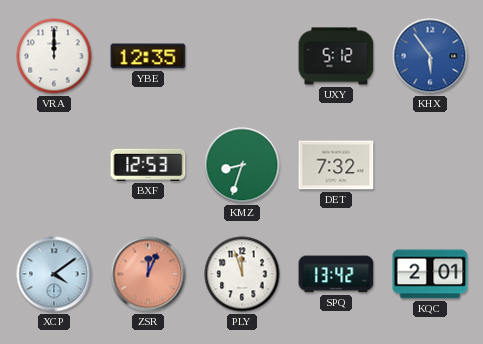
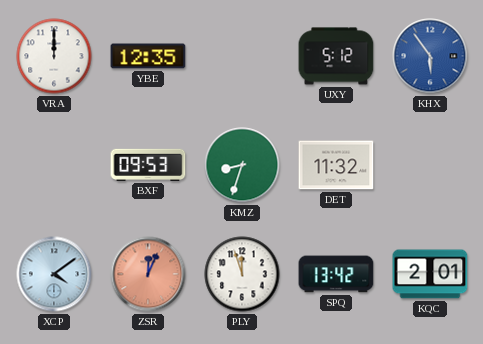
BXF: 12:53 -> 09:53
DET: 7:32 -> 11:32
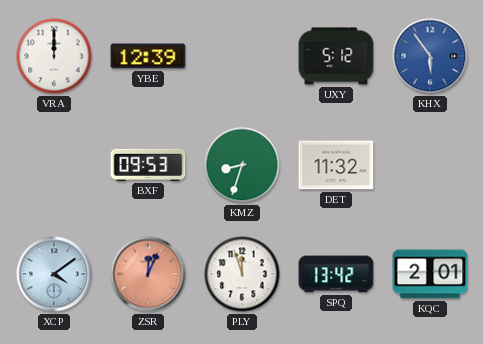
YBE: 12:35 -> 12:39
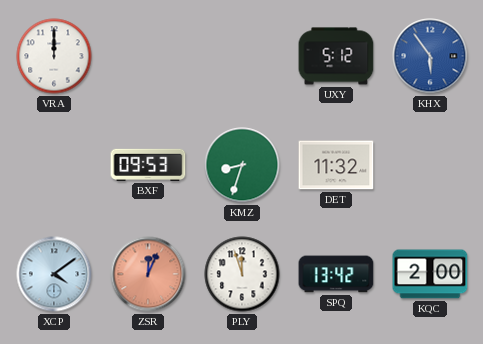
YBE: 12:39 -> none
KQC: 2:01 -> 2:00
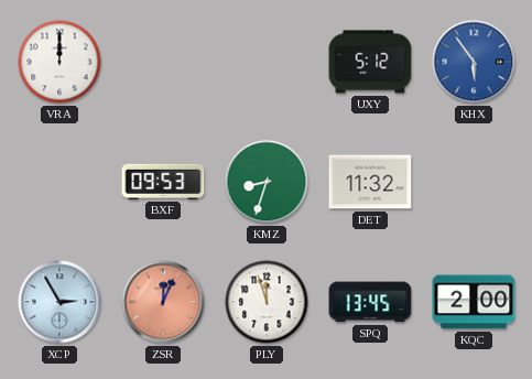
XCP: 4:09 -> 2:55
SPQ: 13:42 -> 13:45
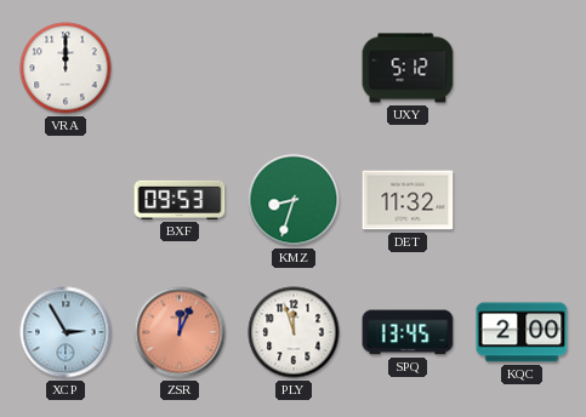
KHX: 5:54 -> none
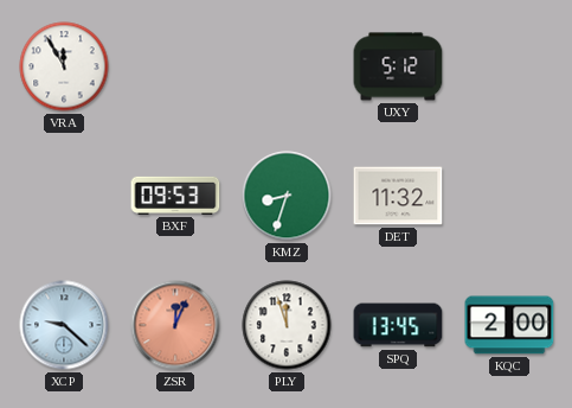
VRA: 12:00 -> 11:55
XCP: 2:55 -> 9:22
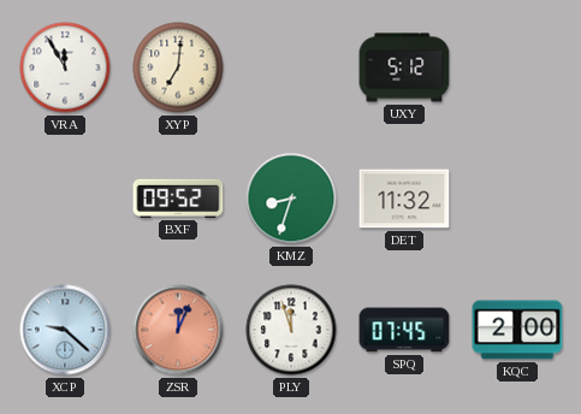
XYP: none -> 7:01
BXF: 09:53 -> 09:52
SPQ: 13:45 -> 07:45
